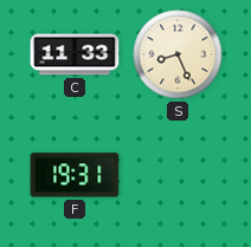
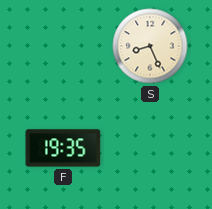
C: 11:33 -> none
F: 19:31 -> 19:35
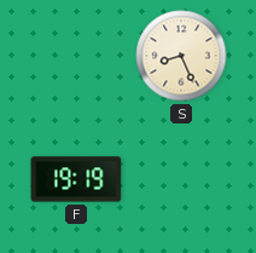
F: 19:35 -> 19:19
